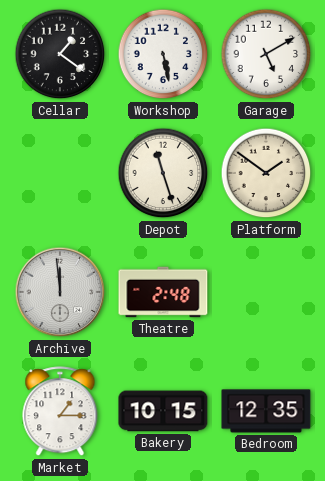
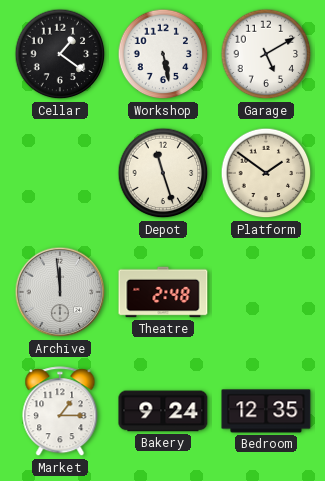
Bakery: 10:15 -> 9:24
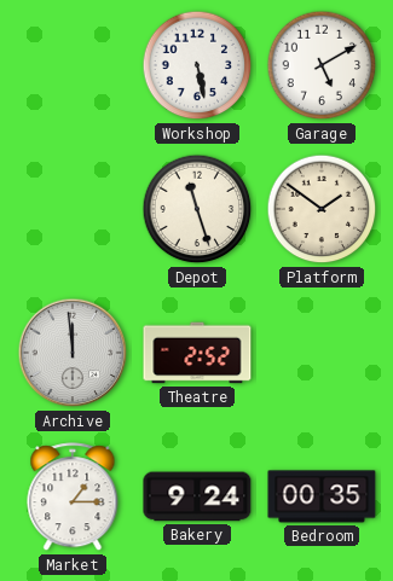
Cellar: 1:21 -> none
Theatre: 2:48 -> 2:52
Bedroom: 12:35 -> 00:35
